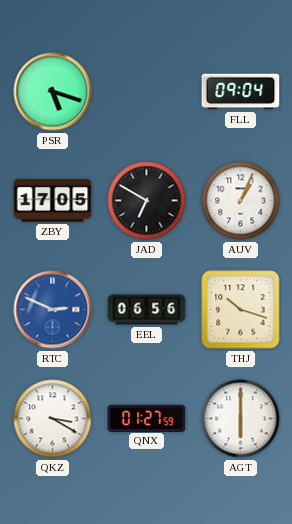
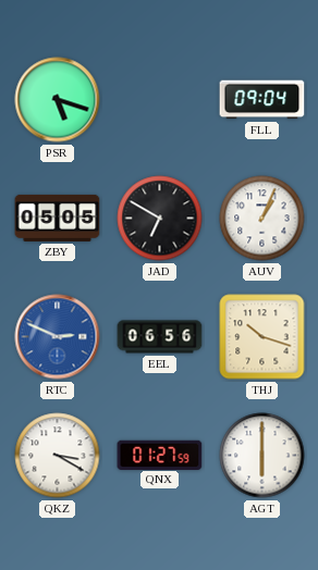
ZBY: 17:05 -> 05:05
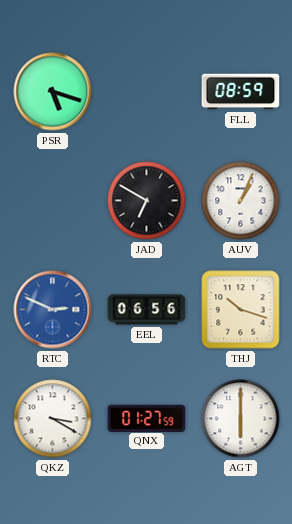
FLL: 09:04 -> 08:59
ZBY: 05:05 -> none
